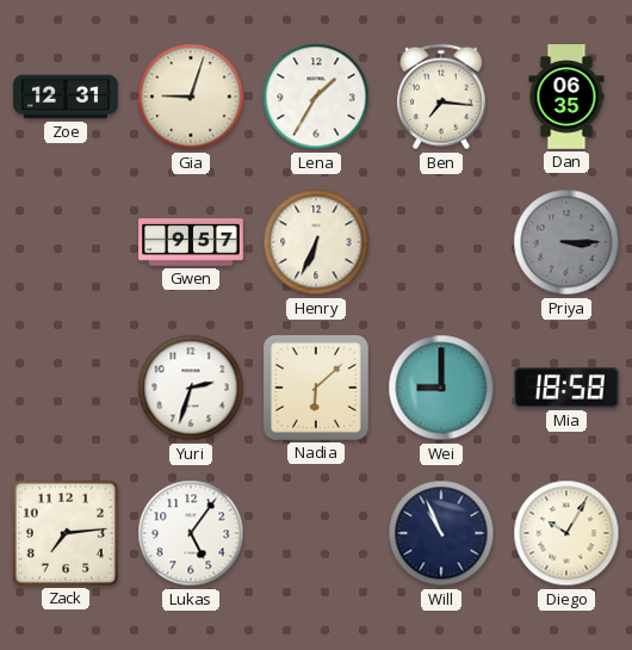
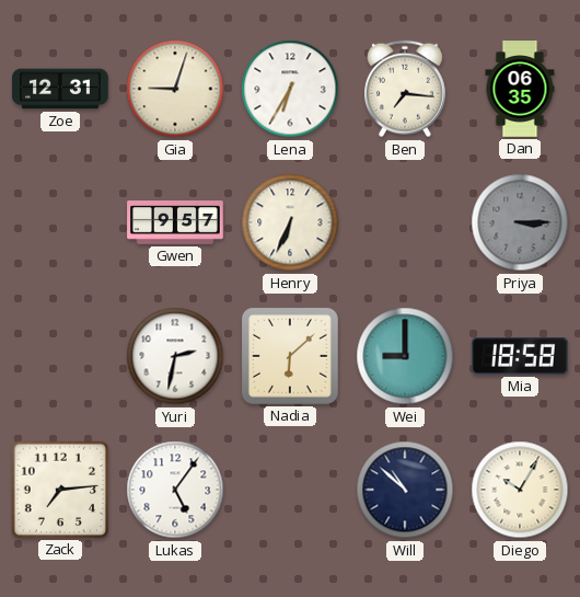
Lena: 1:35 -> 6:35
Yuri: 2:33 -> 2:32
Will: 10:56 -> 10:52
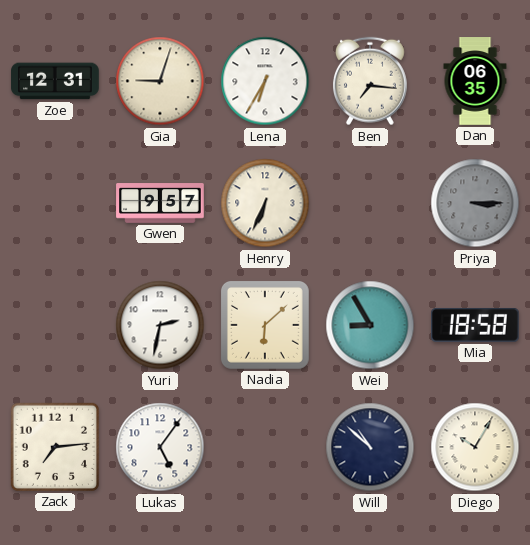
Wei: 9:00 -> 8:55
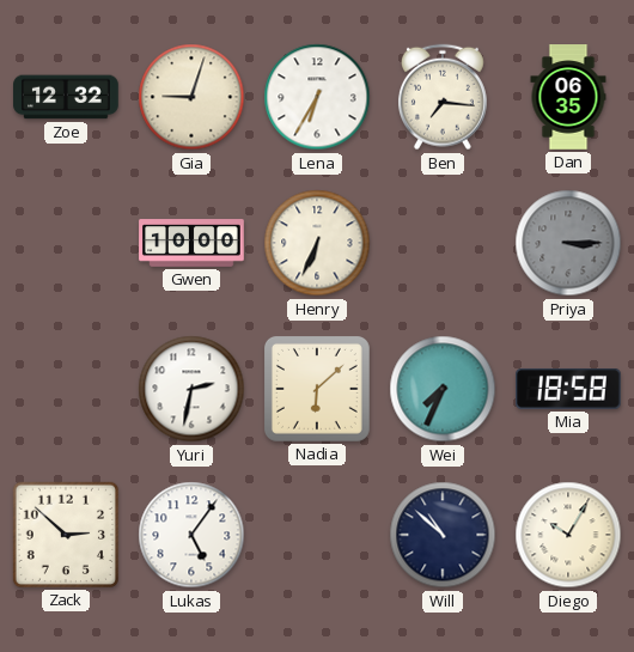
Zoe: 12:31 -> 12:32
Gwen: 9:57 -> 10:00
Wei: 8:55 -> 7:34
Zack: 7:14 -> 2:52
